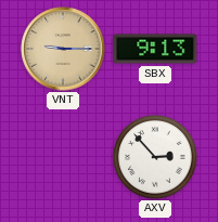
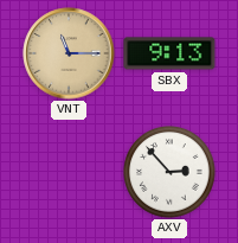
VNT: 9:15 -> 11:15
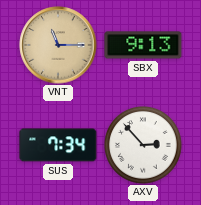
SUS: none -> 7:34
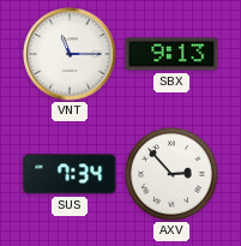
VNT dial: champagne -> white
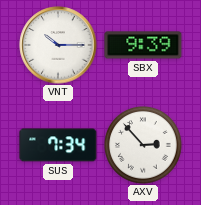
VNT: 11:15 -> 10:15
SBX: 9:13 -> 9:39
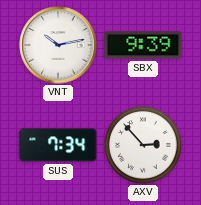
VNT: 10:15 -> 10:13
